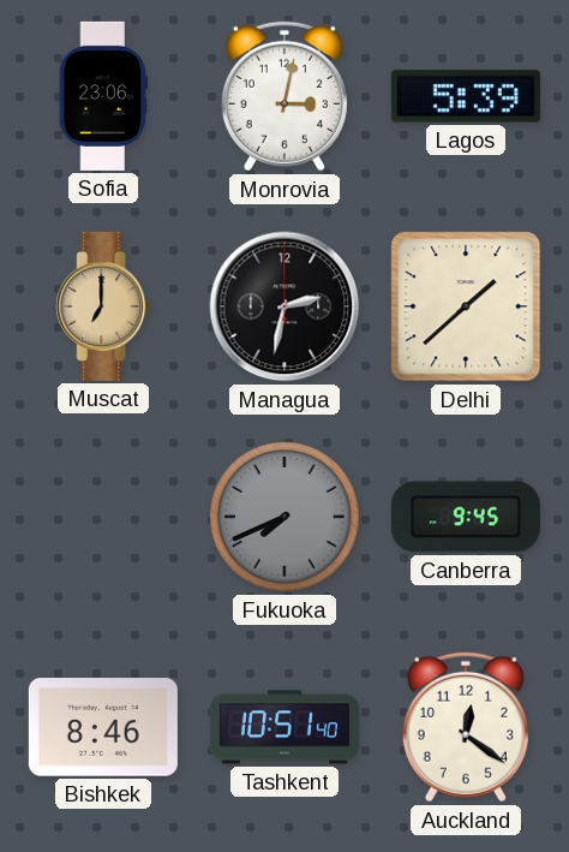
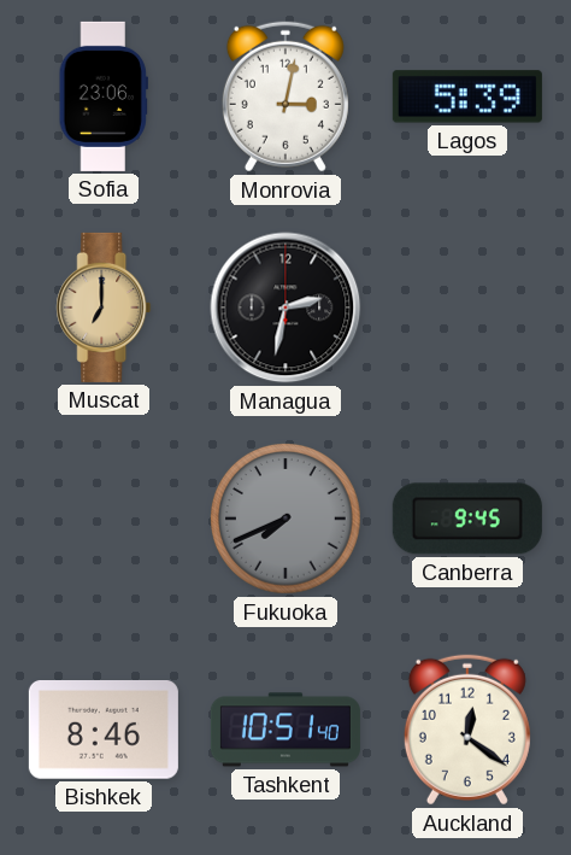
Delhi: 1:38 -> none
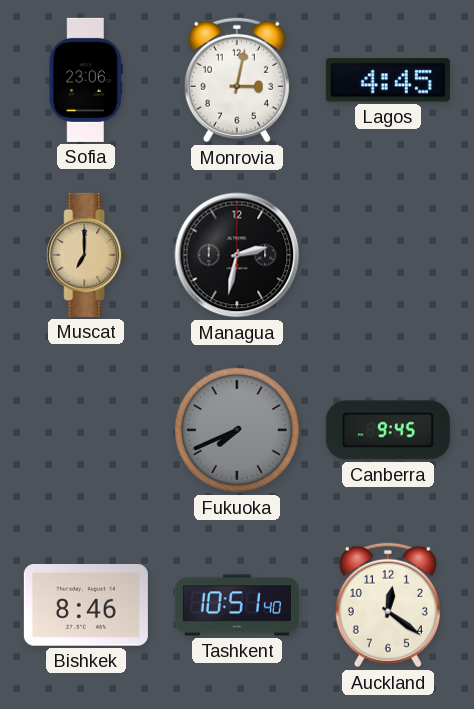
Lagos: 5:39 -> 4:45
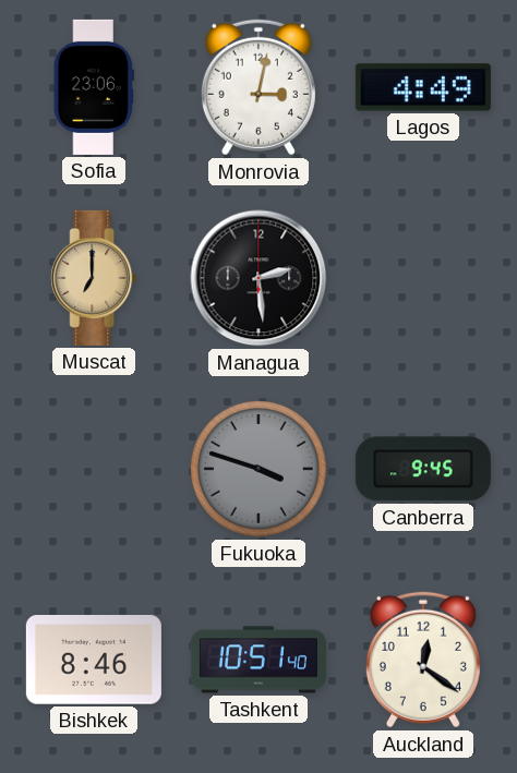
Lagos: 4:45 -> 4:49
Managua: 2:32 -> 2:29
Fukuoka: 7:41 -> 3:48
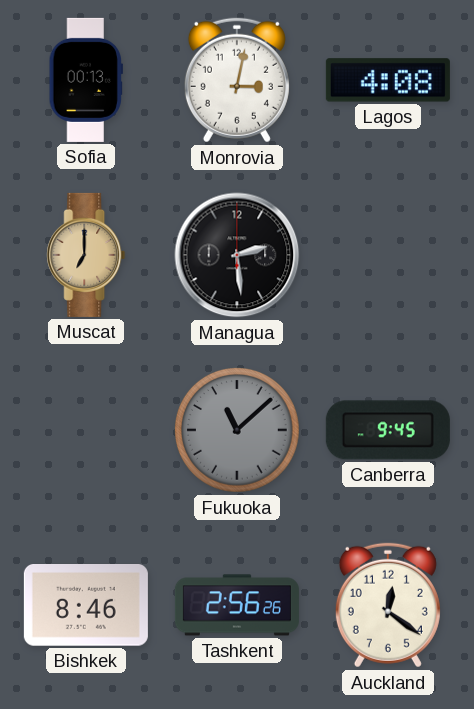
Sofia: 23:06 -> 00:13
Lagos: 4:49 -> 4:08
Fukuoka: 3:48 -> 11:08
Tashkent: 10:51 -> 2:56
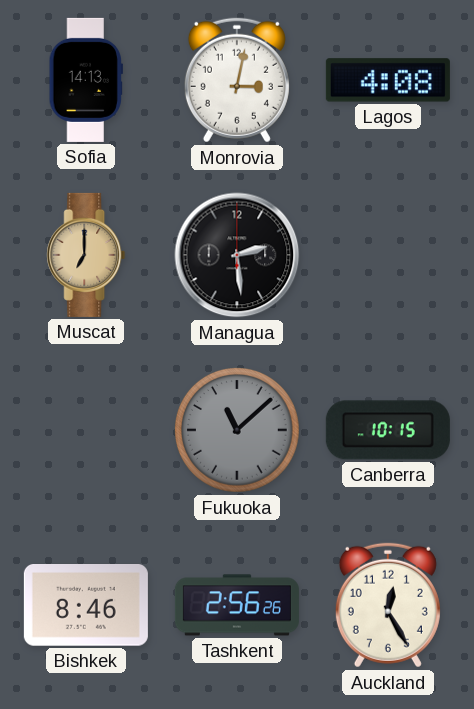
Sofia: 00:13 -> 14:13
Canberra: 9:45 -> 10:15
Auckland: 12:21 -> 12:25
